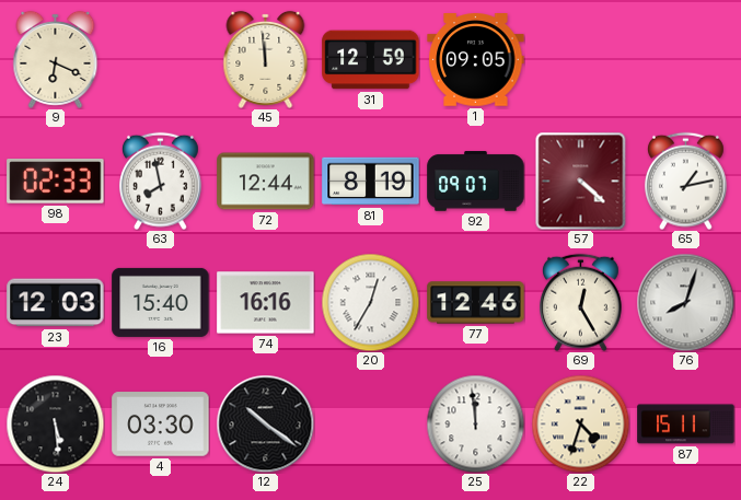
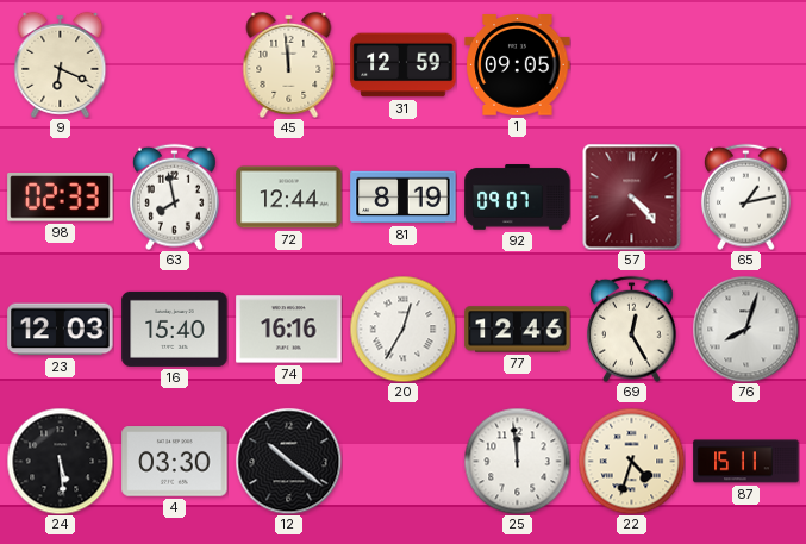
57: 4:22 -> 4:23
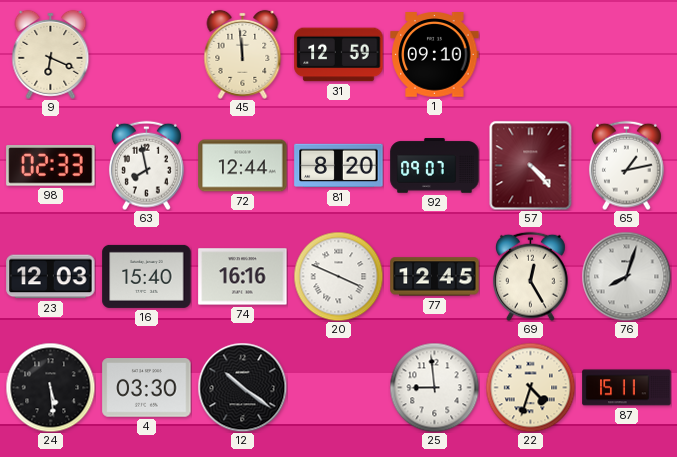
1: 09:05 -> 09:10
81: 8:19 -> 8:20
20: 12:35 -> 3:49
77: 12:46 -> 12:45
25: 11:59 -> 8:59
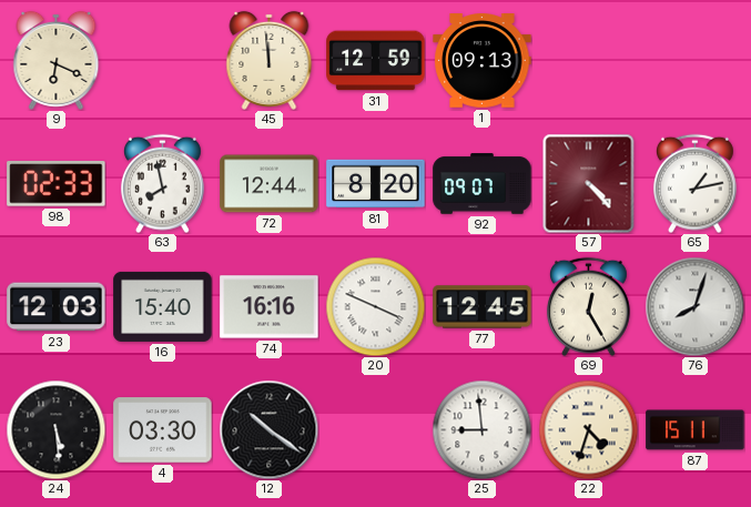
1: 09:10 -> 09:13
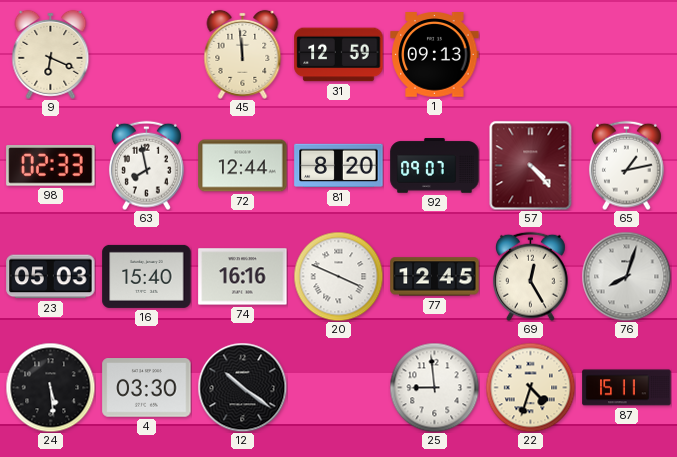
23: 12:03 -> 05:03
